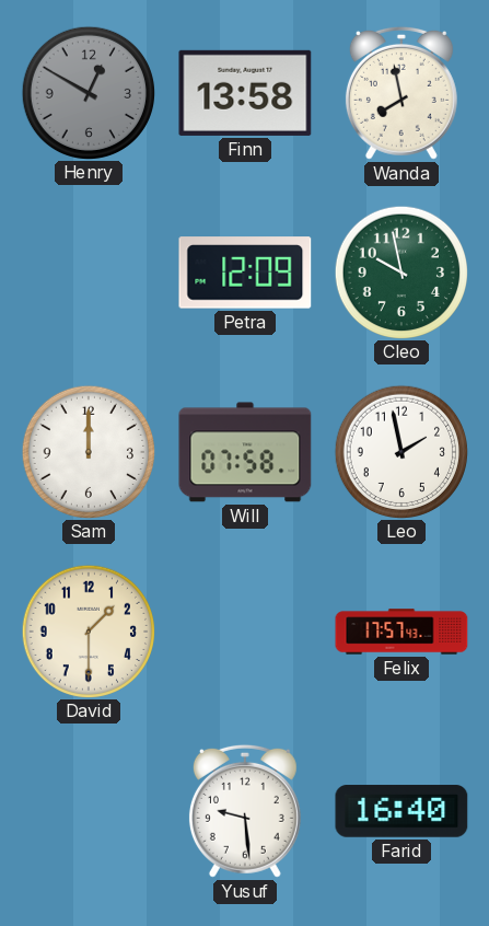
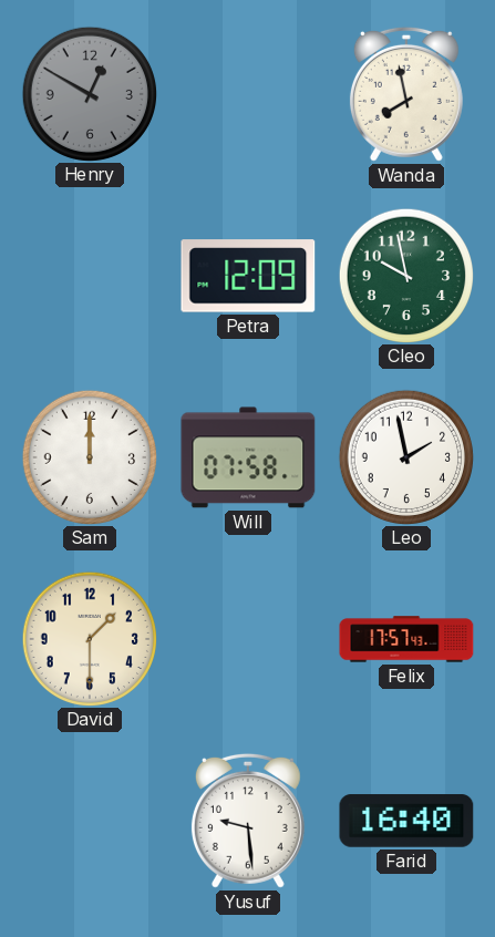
Finn: 13:58 -> none
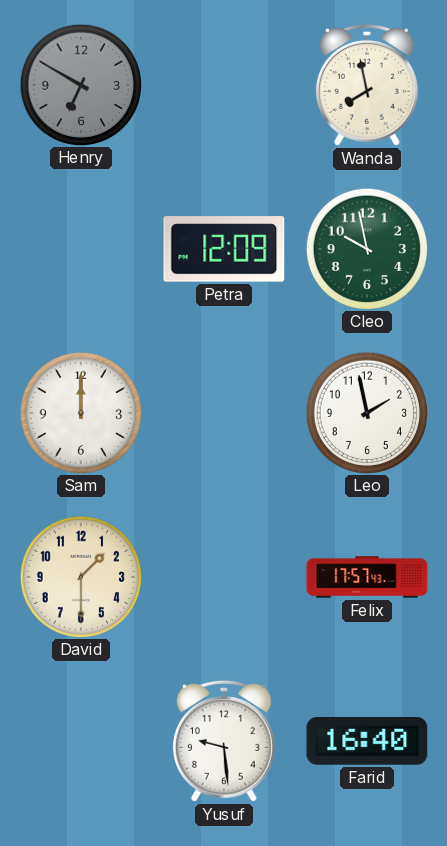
Henry: 12:50 -> 6:50
Will: 07:58 -> none
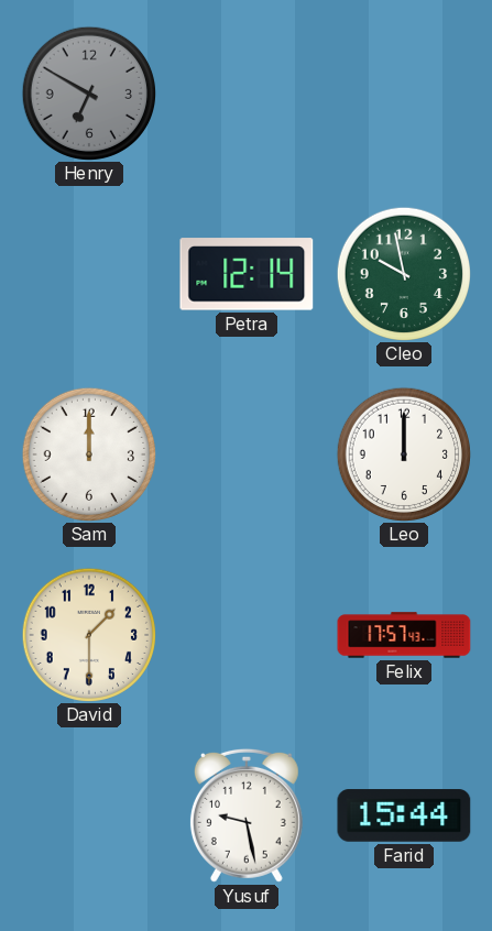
Wanda: 7:58 -> none
Petra: 12:09 -> 12:14
Leo: 1:58 -> 12:00
Yusuf: 9:29 -> 9:28
Farid: 16:40 -> 15:44
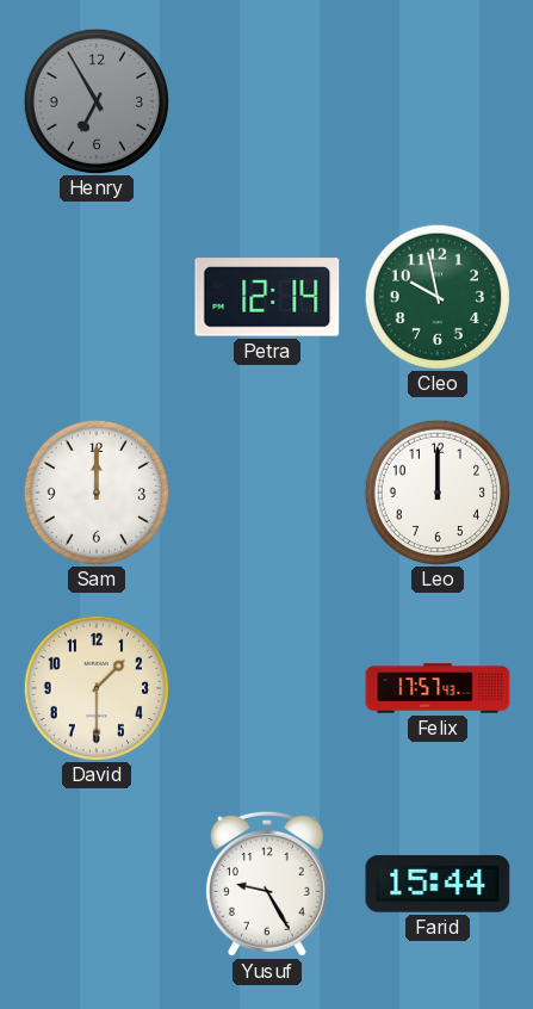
Henry: 6:50 -> 6:55
Yusuf: 9:28 -> 9:25
